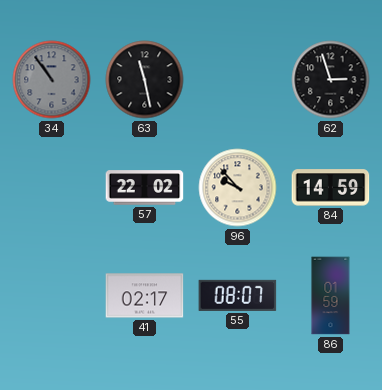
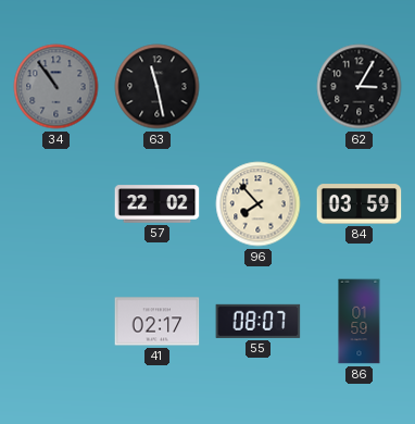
62: 2:57 -> 3:05
96: 9:53 -> 7:53
84: 14:59 -> 03:59
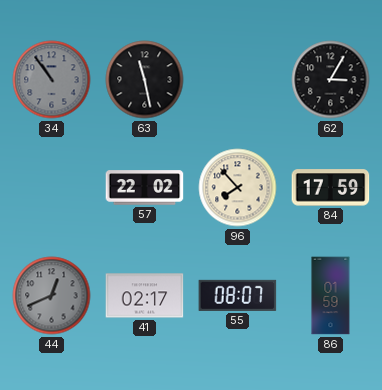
84: 03:59 -> 17:59
44: none -> 12:41
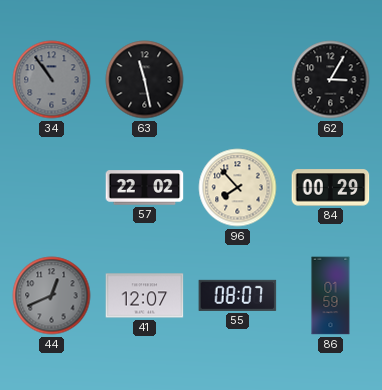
84: 17:59 -> 00:29
41: 02:17 -> 12:07
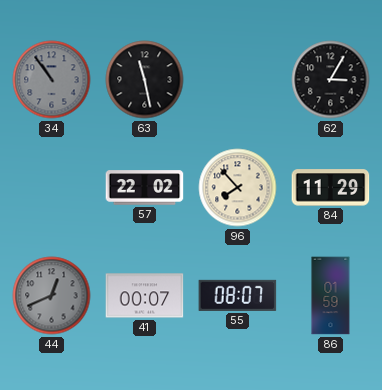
84: 00:29 -> 11:29
41: 12:07 -> 00:07
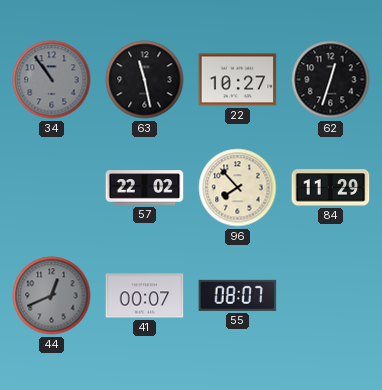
22: none -> 10:27
62: 3:05 -> 12:33
86: 01:59 -> none
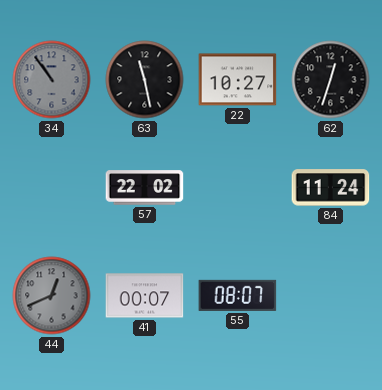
96: 7:53 -> none
84: 11:29 -> 11:24
